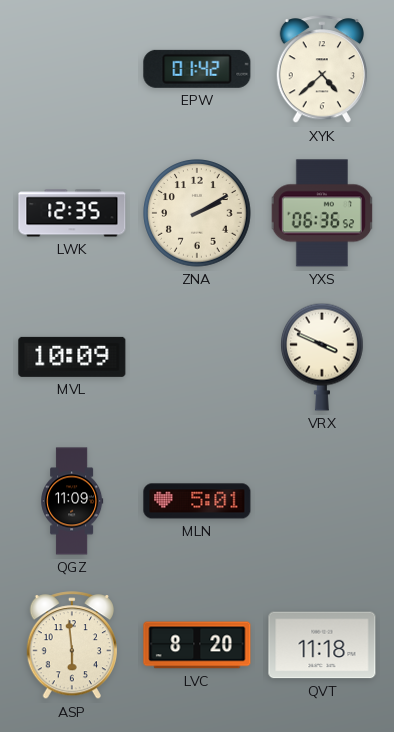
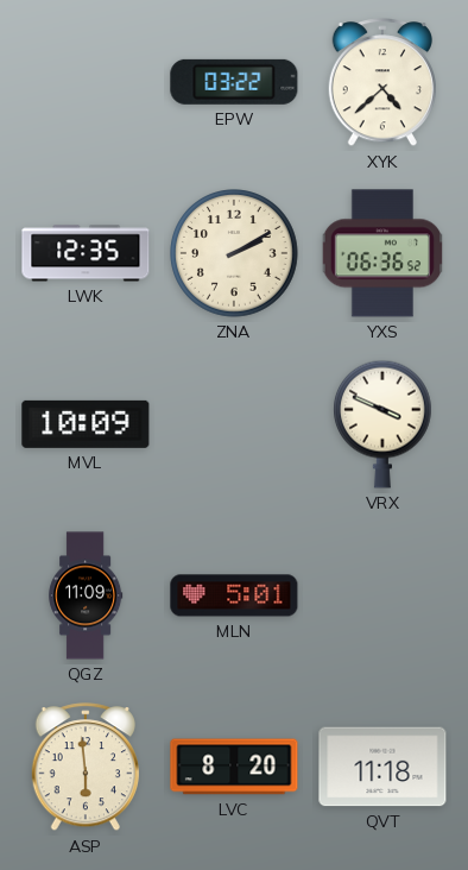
EPW: 01:42 -> 03:22
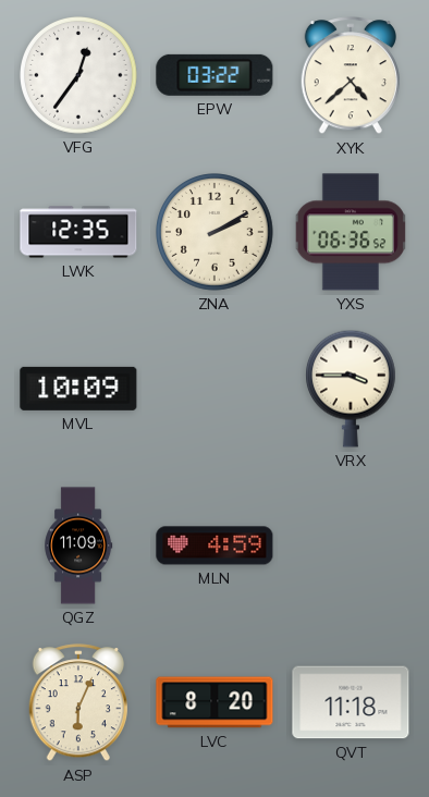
VFG: none -> 12:36
VRX: 3:49 -> 3:45
MLN: 5:01 -> 4:59
ASP: 5:59 -> 6:04
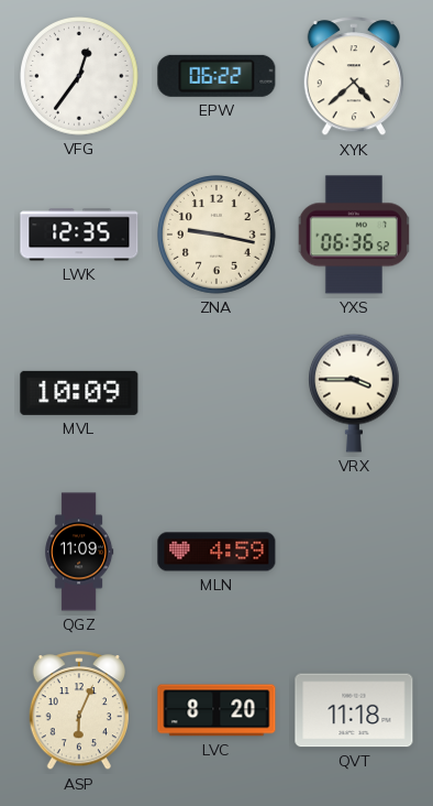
EPW: 03:22 -> 06:22
ZNA: 2:10 -> 9:17
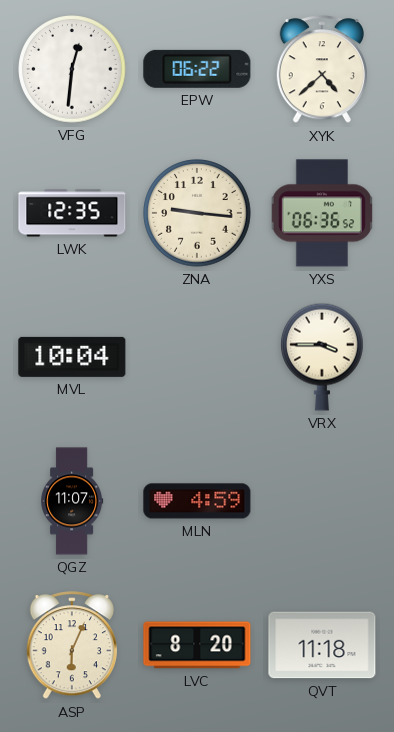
VFG: 12:36 -> 12:31
ZNA: 9:17 -> 9:16
MVL: 10:09 -> 10:04
QGZ: 11:09 -> 11:07
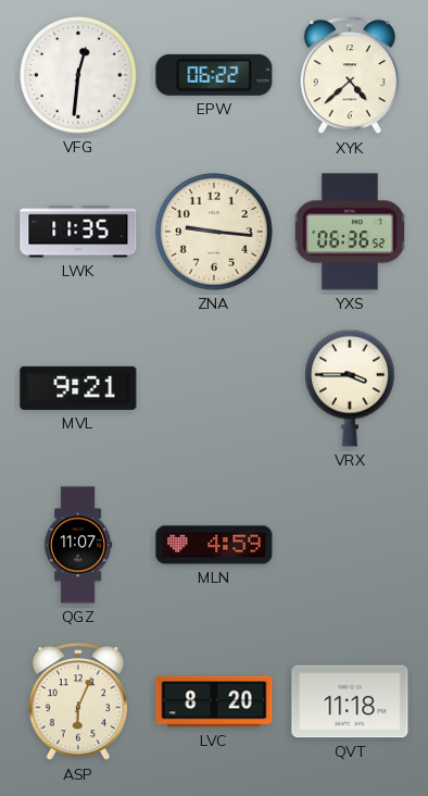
LWK: 12:35 -> 11:35
MVL: 10:04 -> 9:21
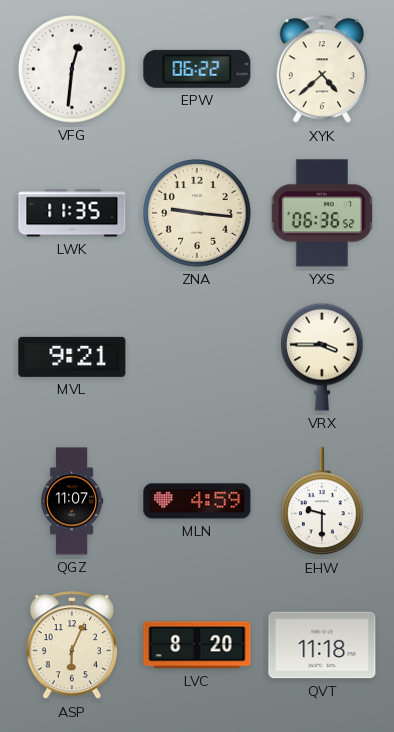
EHW: none -> 9:30
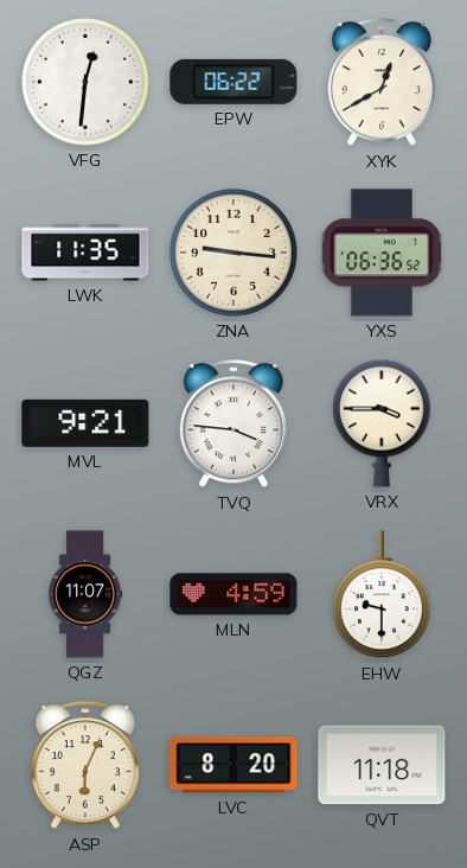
XYK: 4:38 -> 12:40
TVQ: none -> 3:46
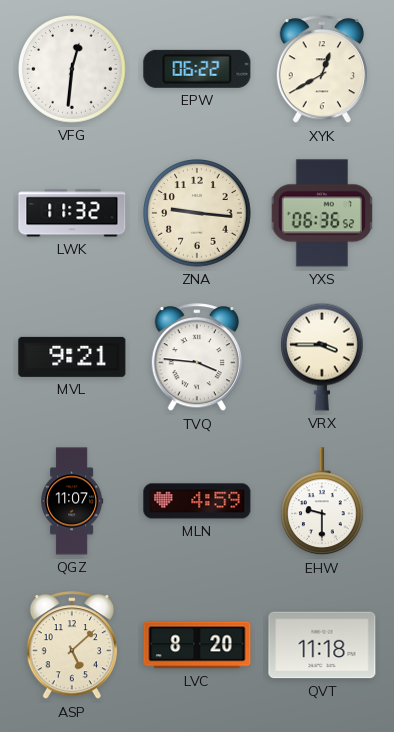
LWK: 11:35 -> 11:32
ASP: 6:04 -> 5:08
